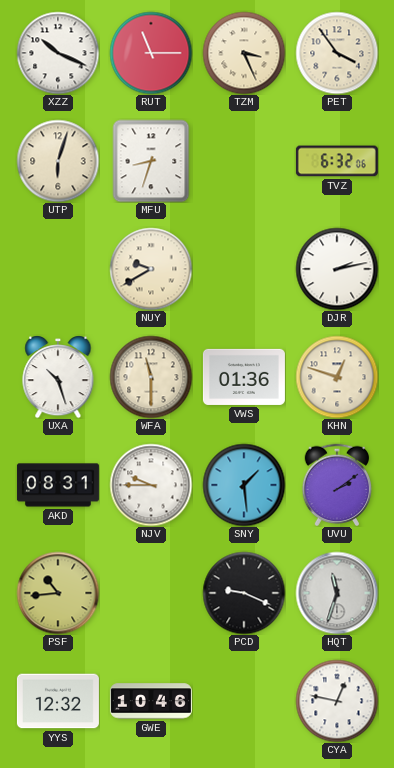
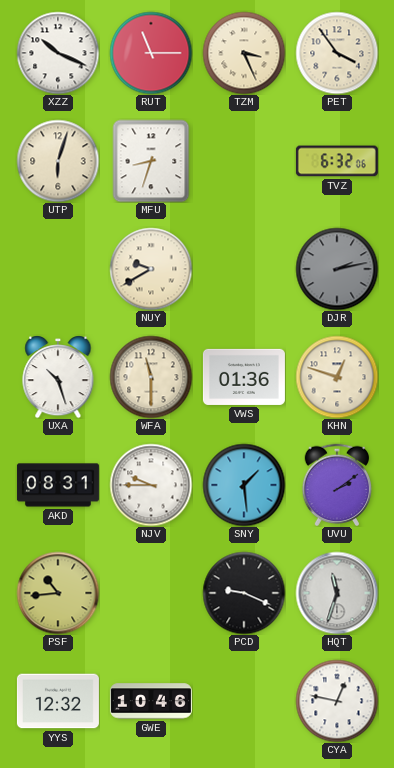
DJR dial: white -> grey
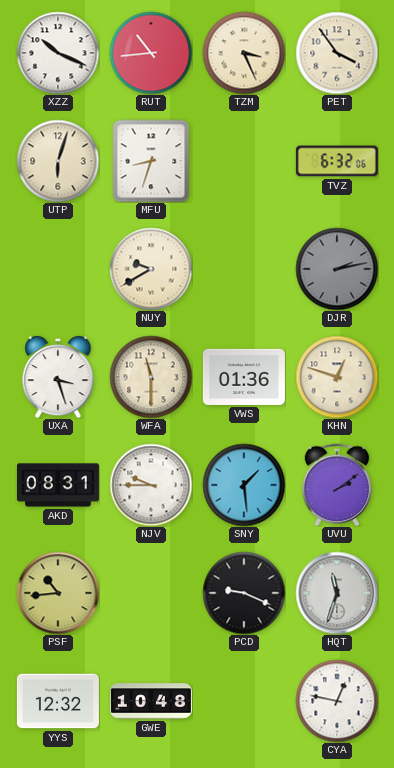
RUT: 11:15 -> 10:44
UXA: 10:27 -> 3:27
GWE: 10:46 -> 10:48
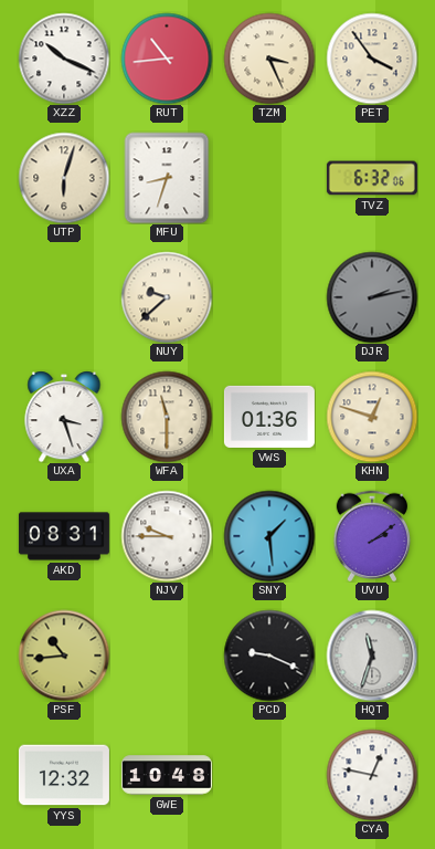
NUY: 9:40 -> 9:38
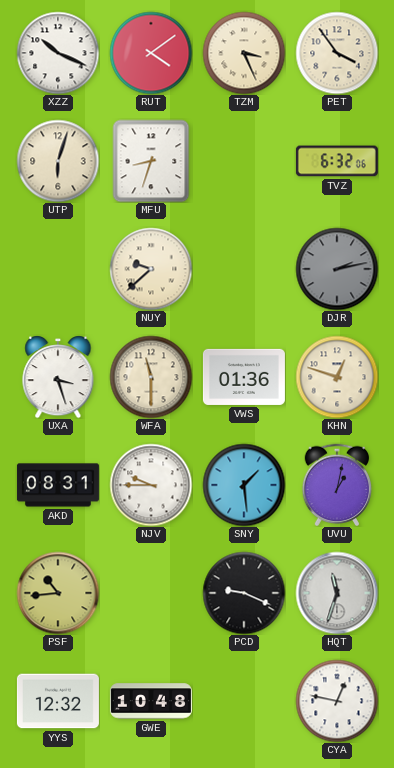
RUT: 10:44 -> 4:09
UVU: 2:09 -> 1:02
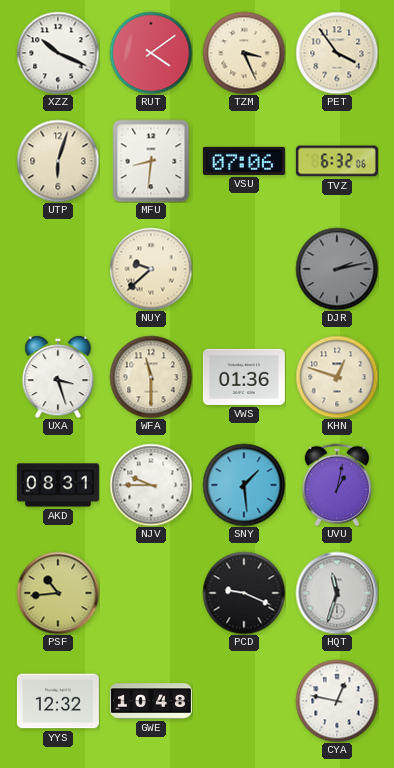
MFU: 8:33 -> 8:31
VSU: none -> 07:06
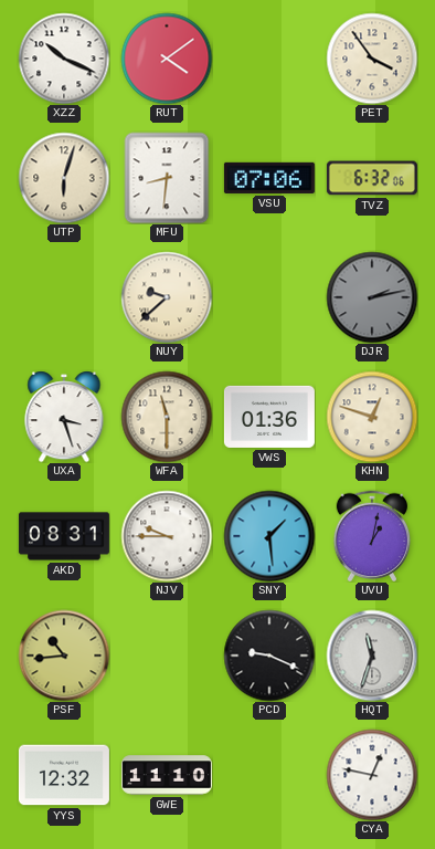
TZM: 3:26 -> none
GWE: 10:48 -> 11:10
